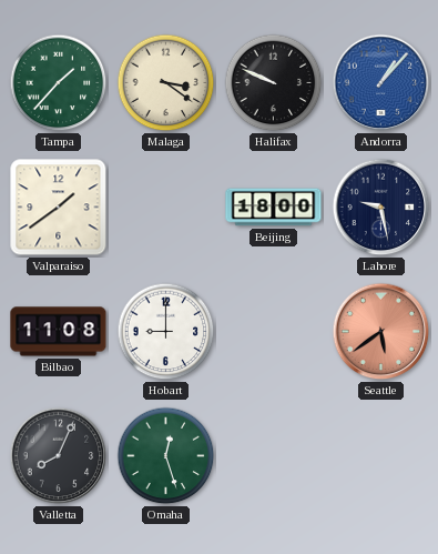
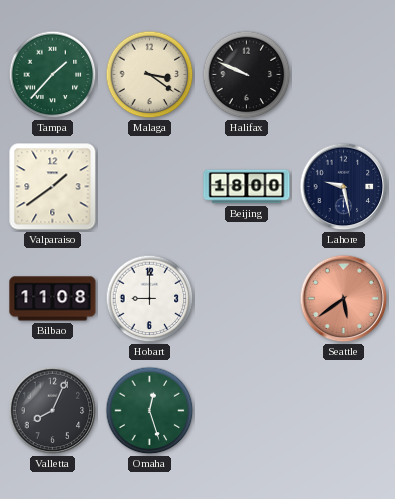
Andorra: 1:07 -> none
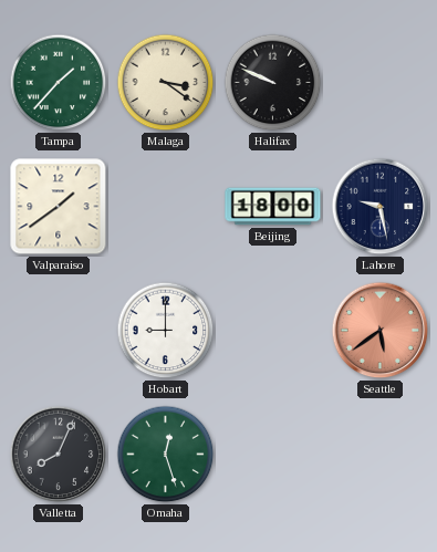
Bilbao: 11:08 -> none
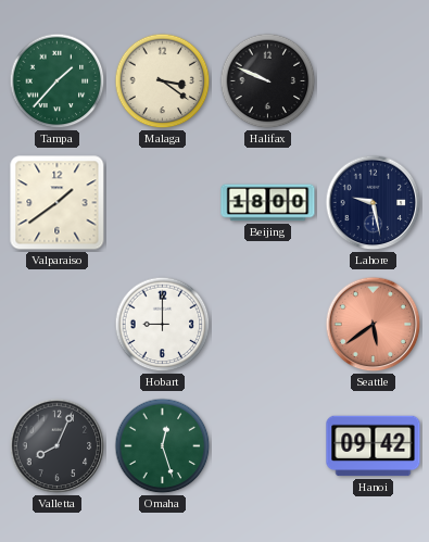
Hanoi: none -> 09:42
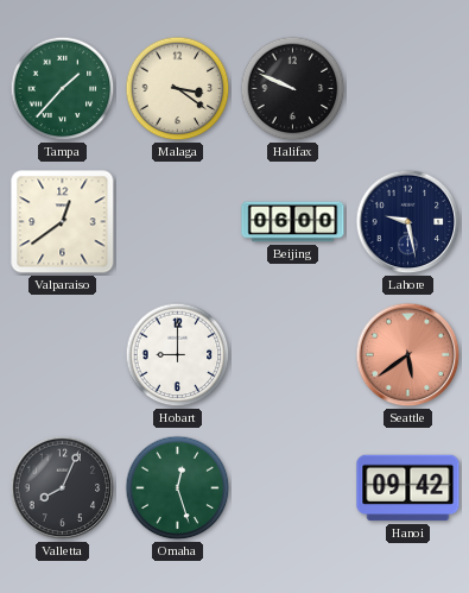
Valparaiso: 1:39 -> 12:39
Beijing: 18:00 -> 06:00
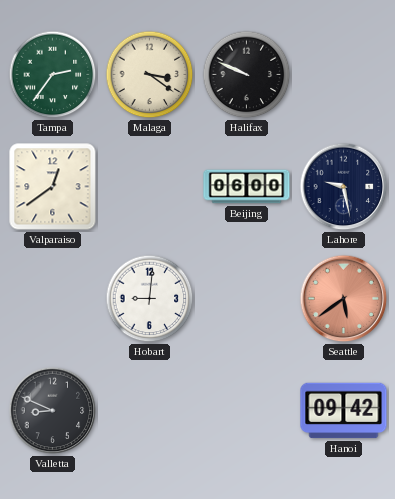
Tampa: 1:37 -> 2:36
Hobart: 9:00 -> 9:01
Valletta: 8:04 -> 8:49
Omaha: 12:27 -> none
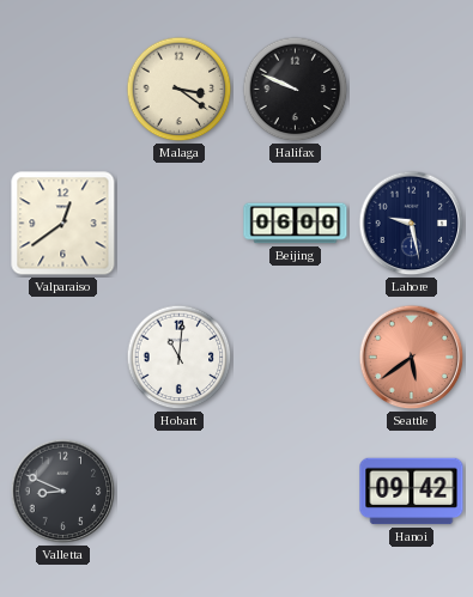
Tampa: 2:36 -> none
Hobart: 9:01 -> 11:01
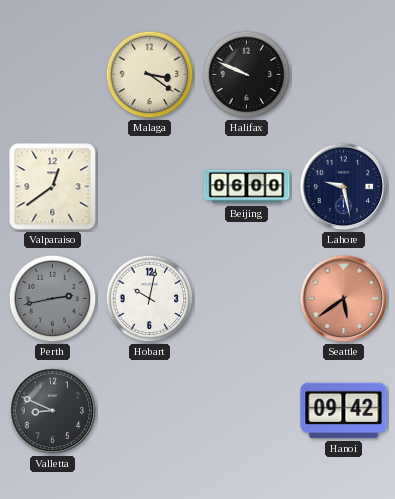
Perth: none -> 2:43
Hobart: 11:01 -> 10:02
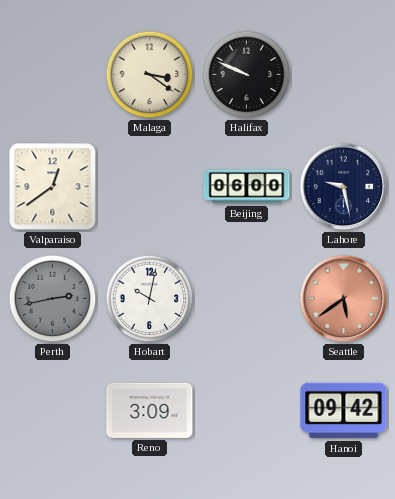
Valletta: 8:49 -> none
Reno: none -> 3:09
